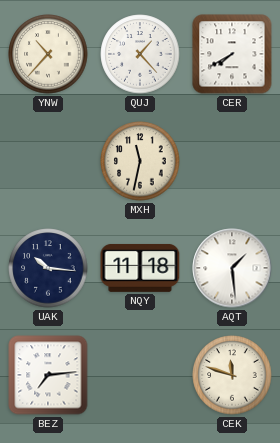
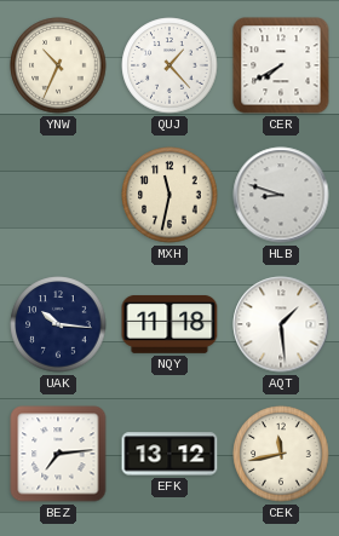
YNW: 10:37 -> 10:34
HLB: none -> 8:48
EFK: none -> 13:12
CEK: 11:48 -> 11:43
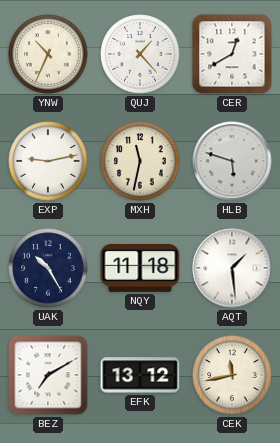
CER: 7:40 -> 12:40
EXP: none -> 9:13
HLB: 8:48 -> 5:48
UAK: 10:16 -> 10:25
BEZ: 7:14 -> 7:10
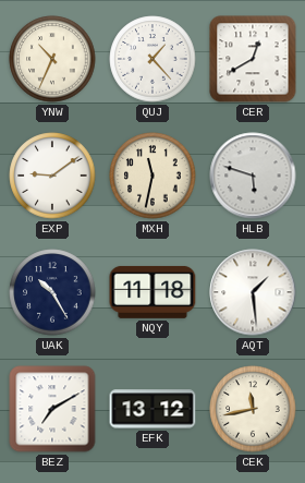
EXP: 9:13 -> 9:09
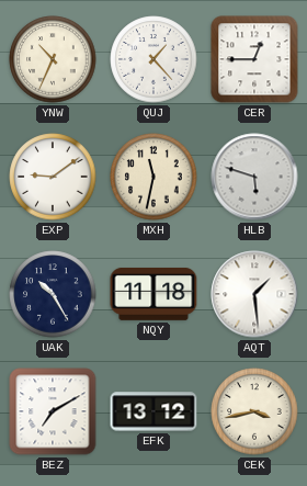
CER: 12:40 -> 12:45
CEK: 11:43 -> 3:43
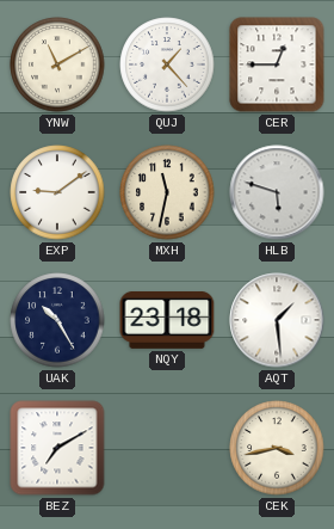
YNW: 10:34 -> 11:10
NQY: 11:18 -> 23:18
EFK: 13:12 -> none
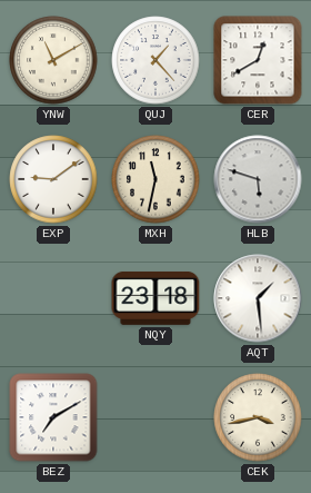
CER: 12:45 -> 12:40
UAK: 10:25 -> none
